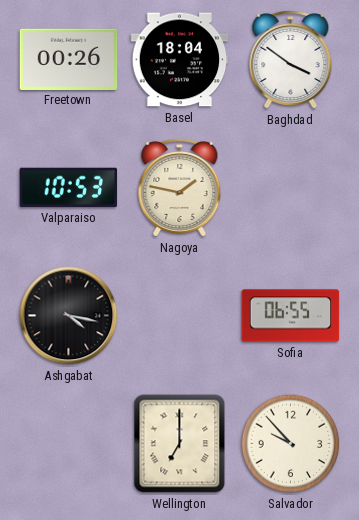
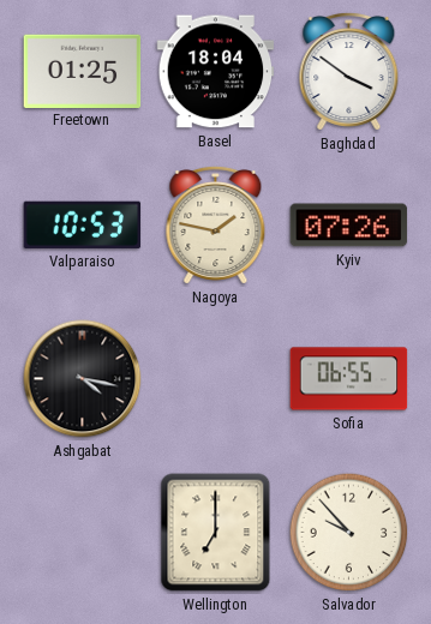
Freetown: 00:26 -> 01:25
Kyiv: none -> 07:26
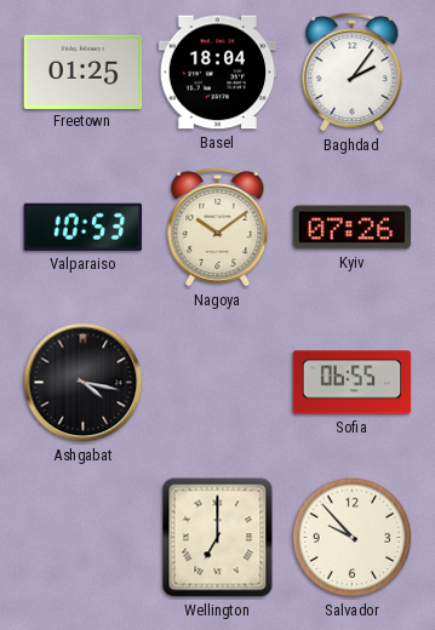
Baghdad: 3:51 -> 2:06
Nagoya: 1:47 -> 10:09
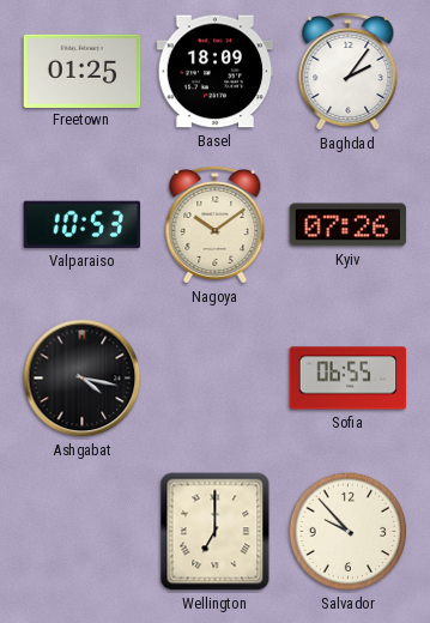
Basel: 18:04 -> 18:09
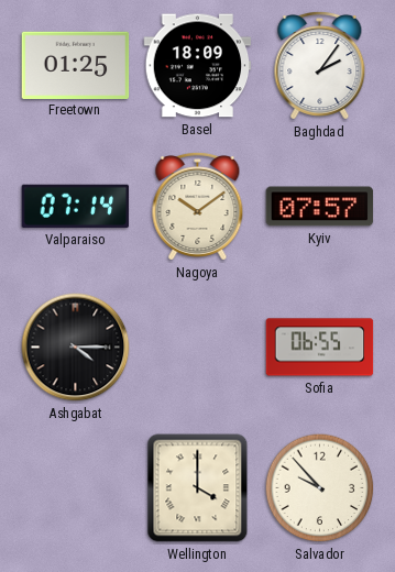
Valparaiso: 10:53 -> 07:14
Kyiv: 07:26 -> 07:57
Ashgabat: 4:17 -> 4:15
Wellington: 7:00 -> 4:00
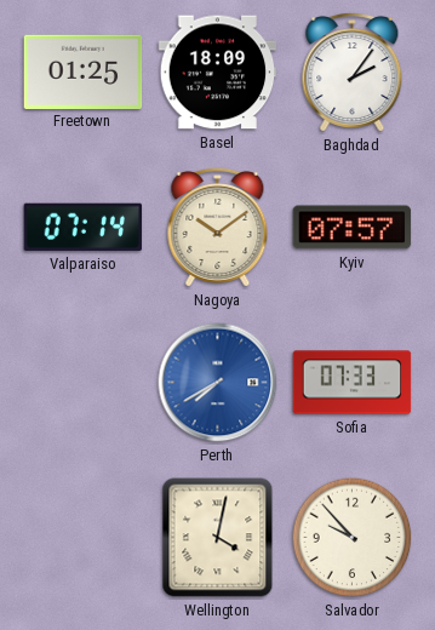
Ashgabat: 4:15 -> none
Perth: none -> 7:40
Sofia: 06:55 -> 07:33
Wellington: 4:00 -> 4:02
